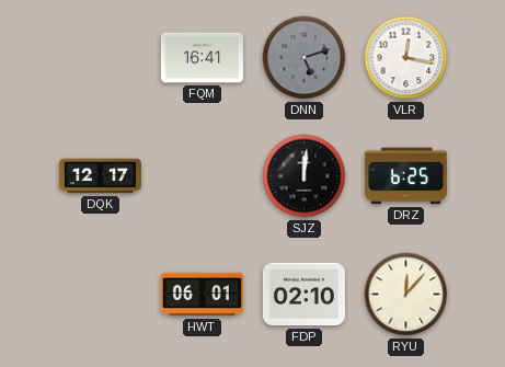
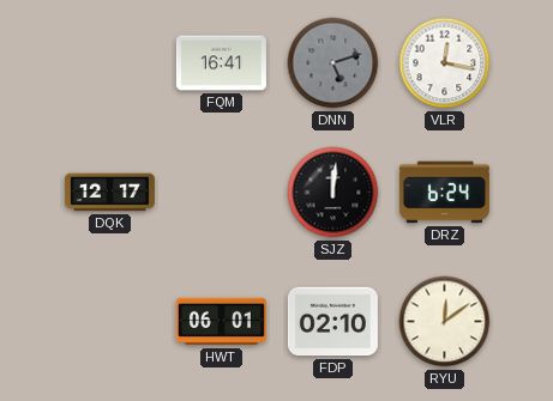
DRZ: 6:25 -> 6:24
RYU: 12:07 -> 12:09
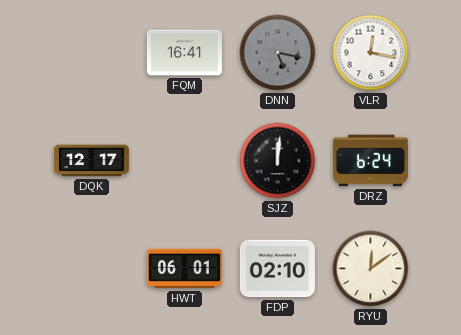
DNN: 5:12 -> 5:17
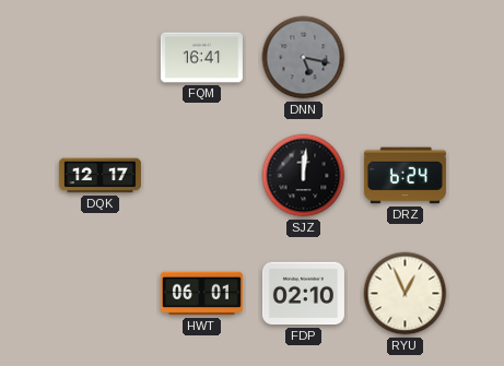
VLR: 12:17 -> none
RYU: 12:09 -> 12:56
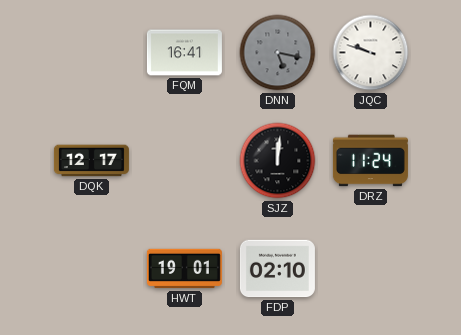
JQC: none -> 9:48
DRZ: 6:24 -> 11:24
HWT: 06:01 -> 19:01
RYU: 12:56 -> none
